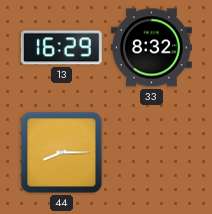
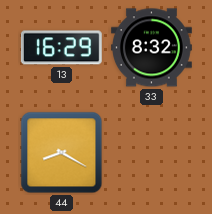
44: 8:15 -> 8:20
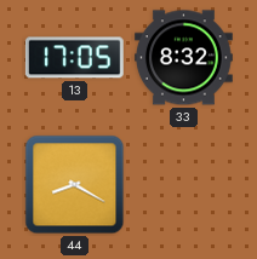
13: 16:29 -> 17:05
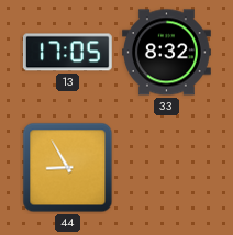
44: 8:20 -> 8:55
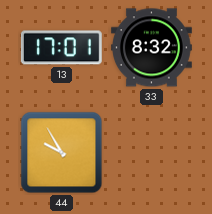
13: 17:05 -> 17:01
44: 8:55 -> 9:55
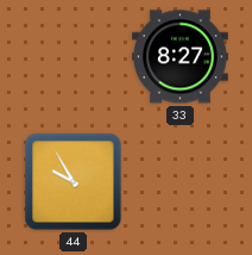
13: 17:01 -> none
33: 8:32 -> 8:27
